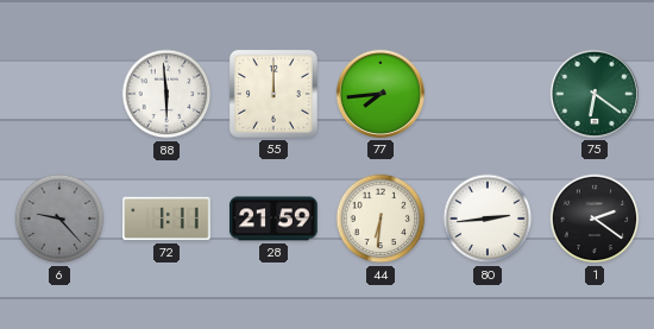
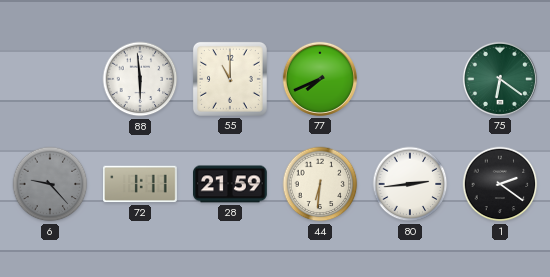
55: 12:00 -> 11:00
77: 7:44 -> 7:41
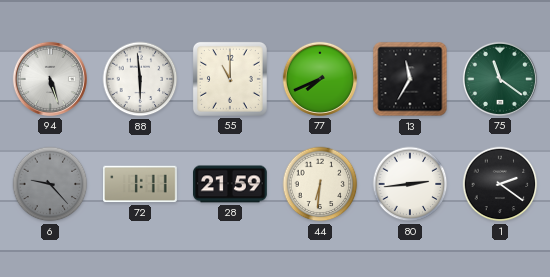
94: none -> 5:27
13: none -> 11:35
75: 6:21 -> 11:21
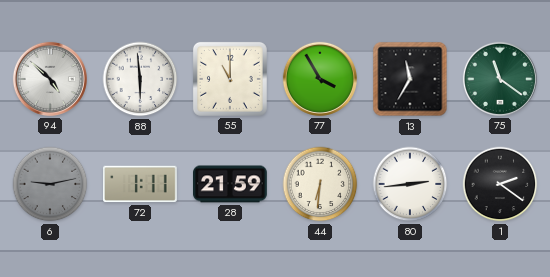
94: 5:27 -> 4:52
77: 7:41 -> 3:55
6: 9:23 -> 9:13
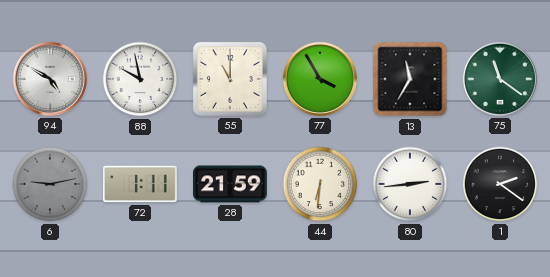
94: 4:52 -> 4:50
88: 5:59 -> 9:58
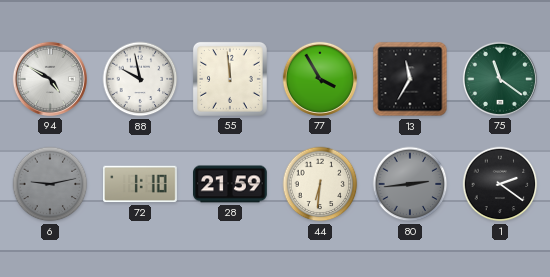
55: 11:00 -> 11:59
72: 1:11 -> 1:10
80 dial: white -> grey
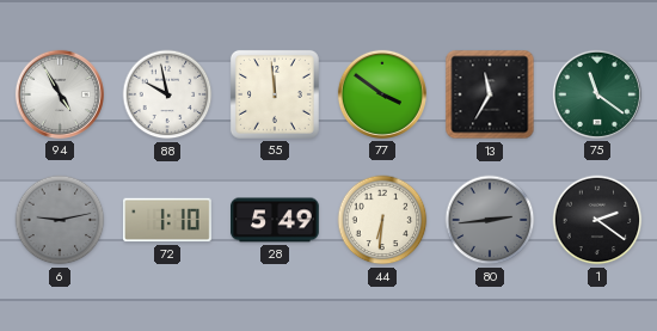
94: 4:50 -> 4:55
77: 3:55 -> 3:51
28: 21:59 -> 5:49
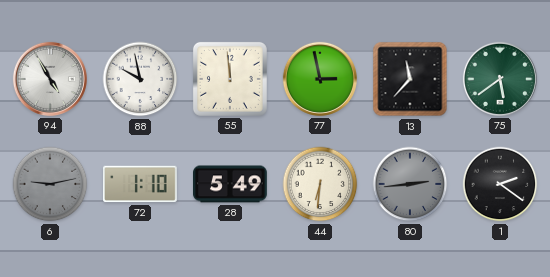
77: 3:51 -> 2:58
13: 11:35 -> 11:37
75: 11:21 -> 5:39
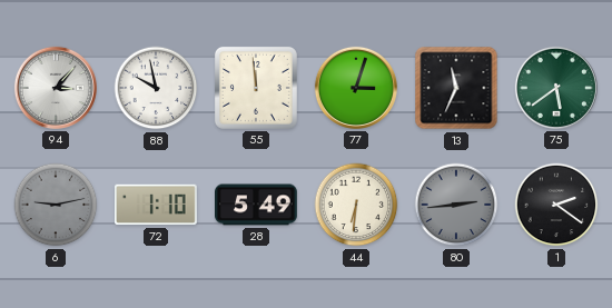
94: 4:55 -> 3:07
77: 2:58 -> 3:03
13: 11:37 -> 11:34
